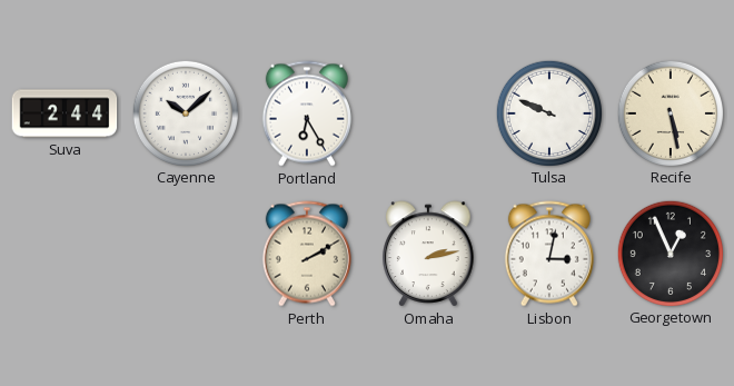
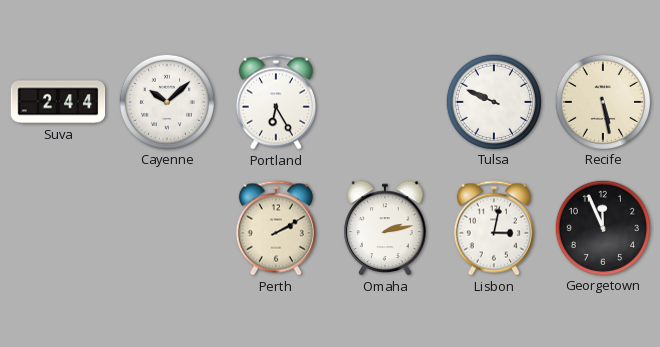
Georgetown: 12:56 -> 11:56
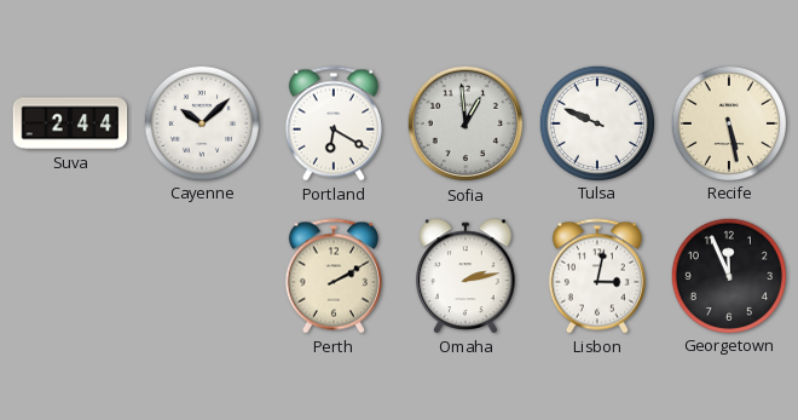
Portland: 6:25 -> 6:20
Sofia: none -> 12:59
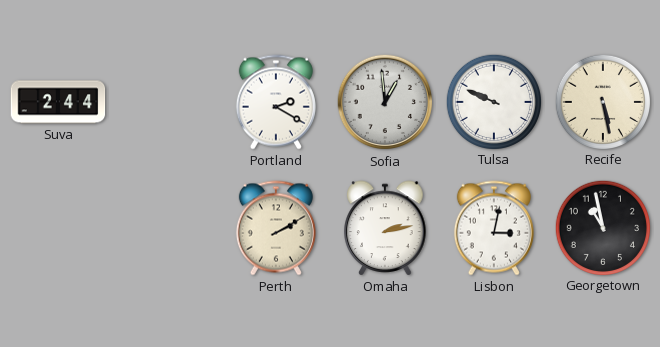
Cayenne: 10:08 -> none
Portland: 6:20 -> 2:20
Georgetown: 11:56 -> 10:58
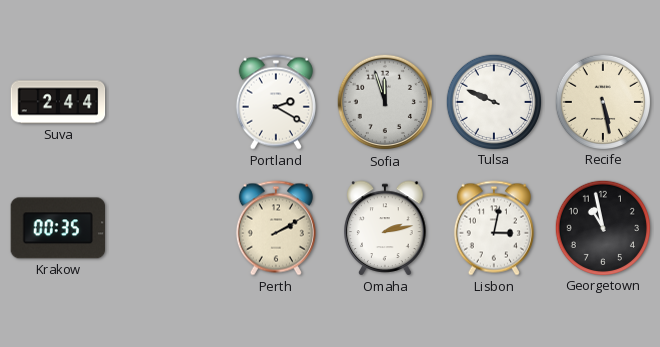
Sofia: 12:59 -> 11:57
Krakow: none -> 00:35
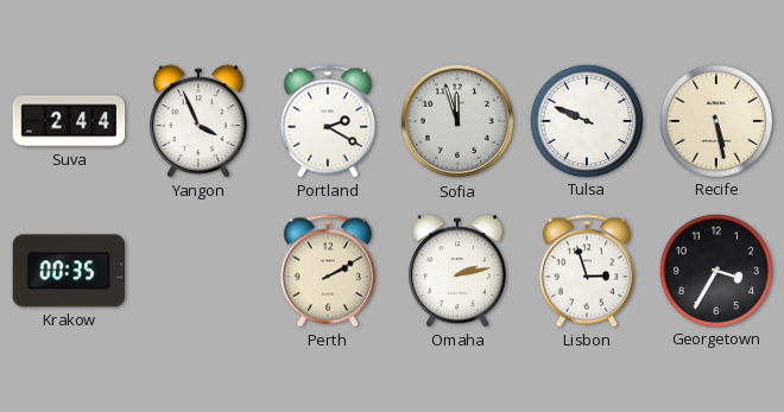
Yangon: none -> 3:56
Lisbon: 3:02 -> 2:57
Georgetown: 10:58 -> 3:35
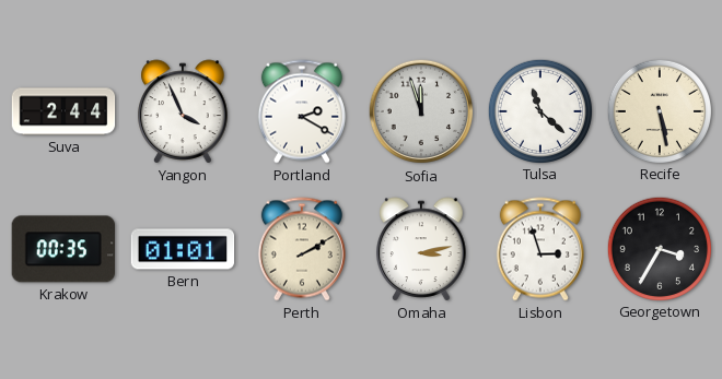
Tulsa: 9:49 -> 11:22
Bern: none -> 01:01
Omaha: 2:13 -> 3:13
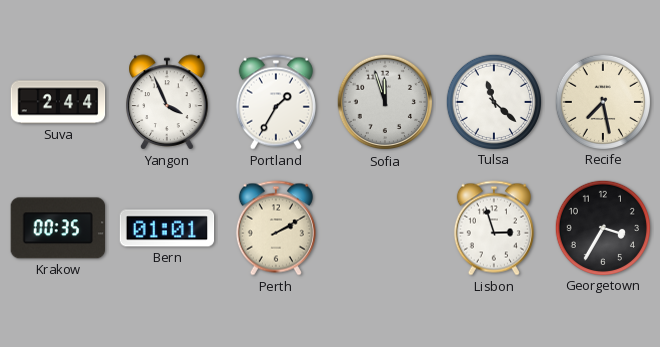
Portland: 2:20 -> 1:35
Recife: 5:28 -> 7:28
Omaha: 3:13 -> none
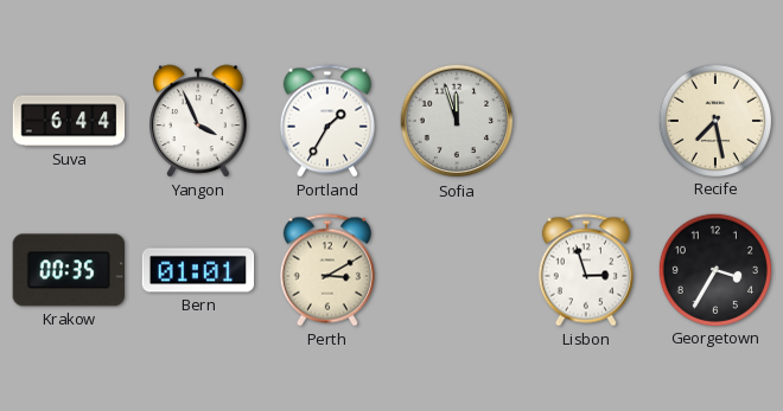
Suva: 2:44 -> 6:44
Tulsa: 11:22 -> none
Perth: 2:10 -> 3:10
